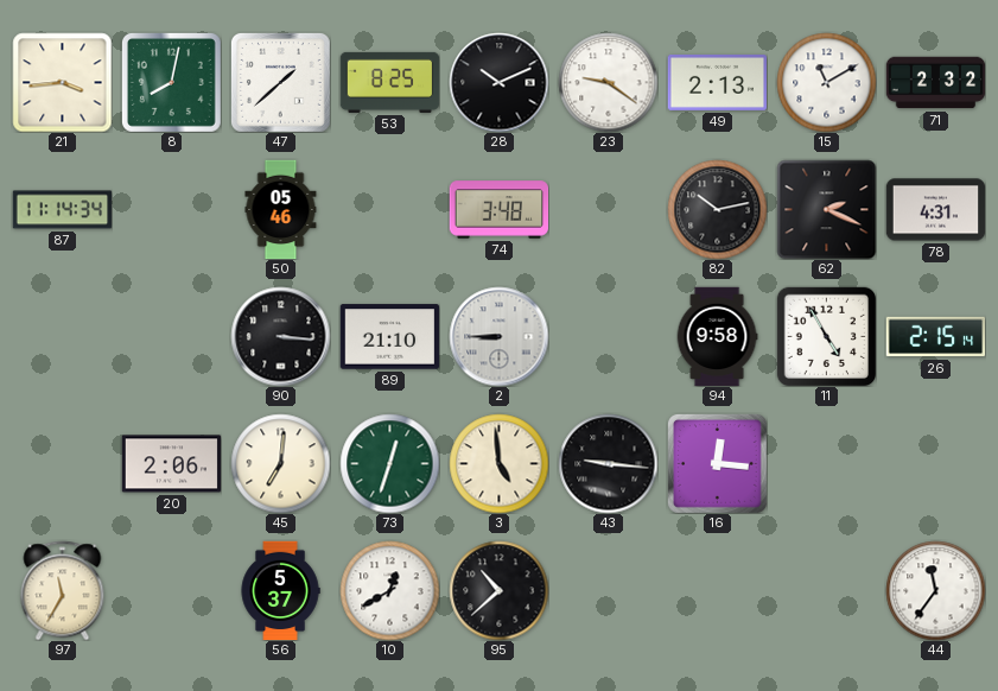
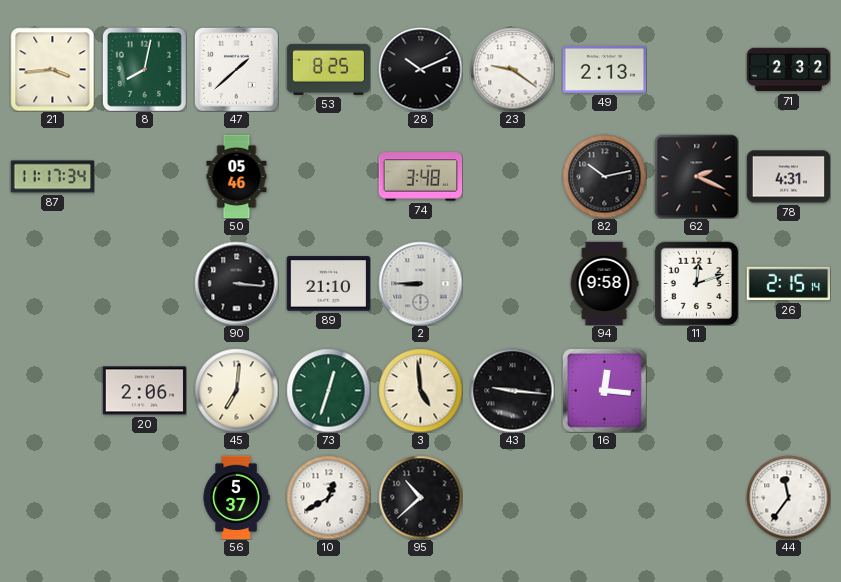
15: 11:10 -> none
87: 11:14 -> 11:17
11: 4:55 -> 12:12
97: 11:35 -> none
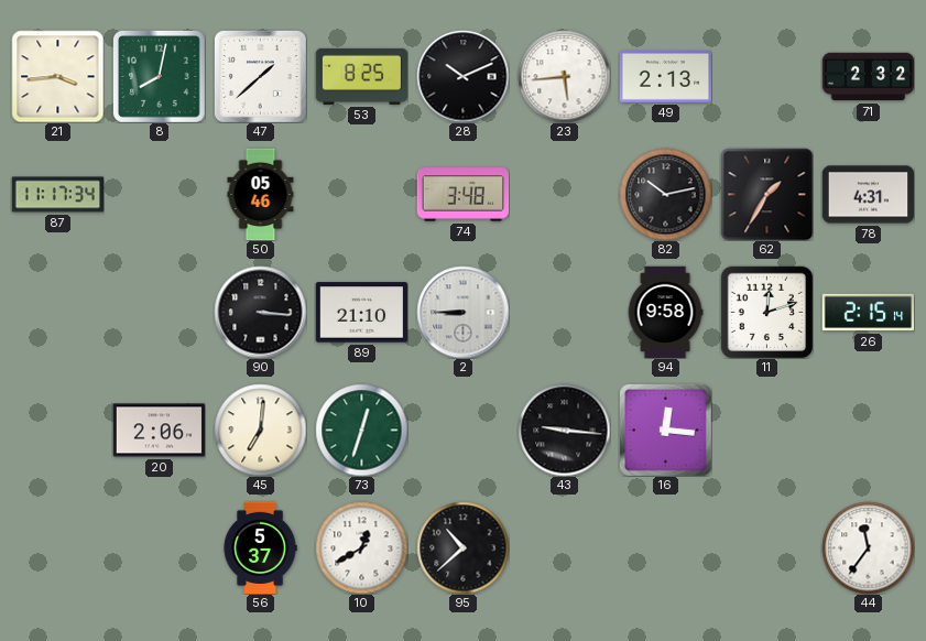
23: 9:21 -> 5:44
62: 2:19 -> 1:35
3: 4:59 -> none
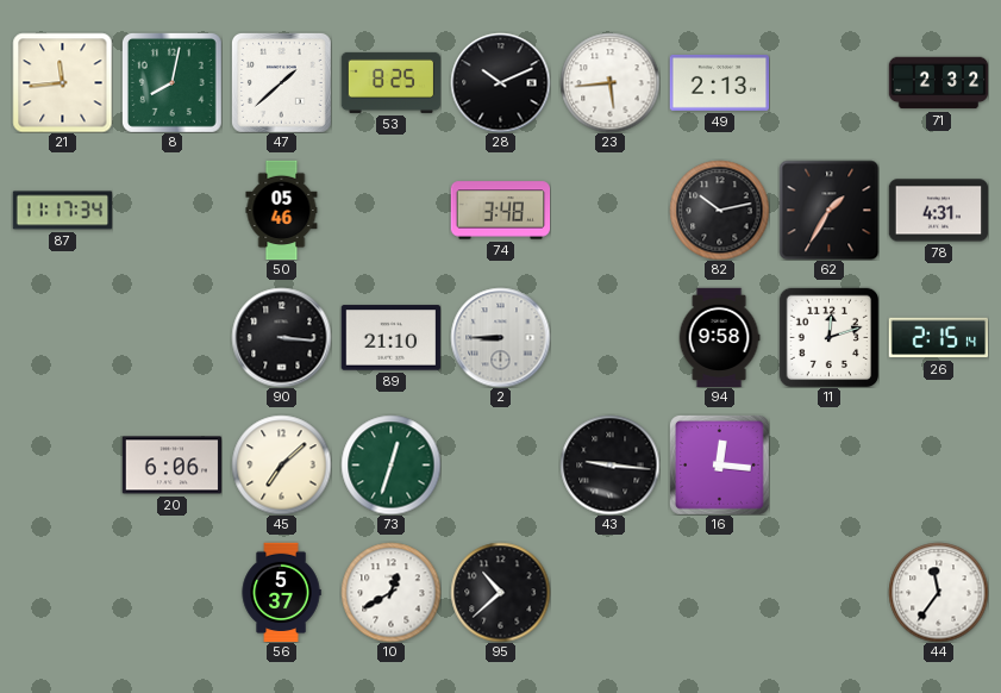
21: 3:44 -> 11:44
20: 2:06 -> 6:06
45: 7:01 -> 7:08
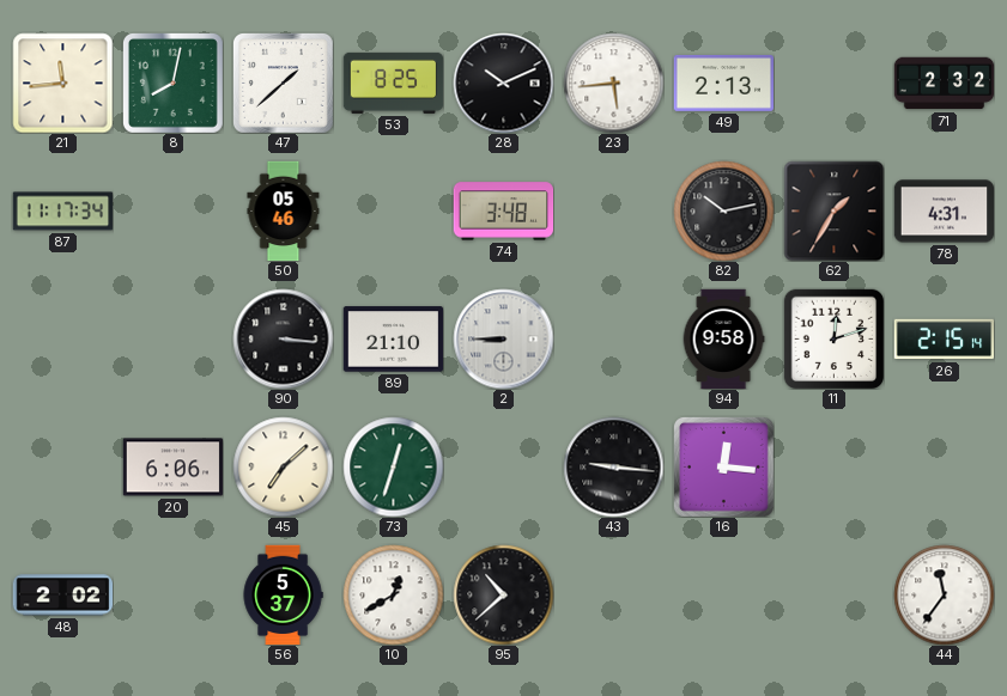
48: none -> 2:02
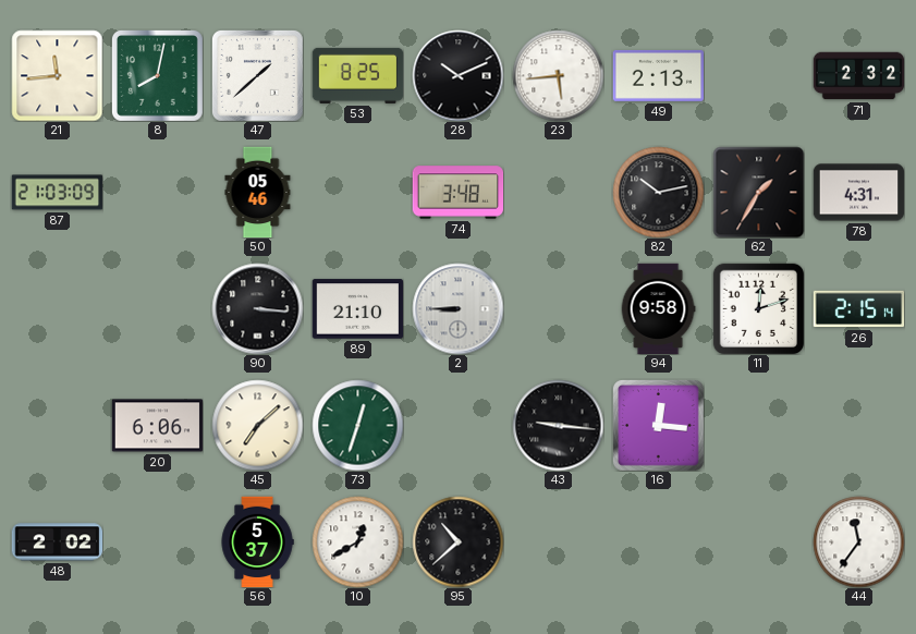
87: 11:17 -> 21:03
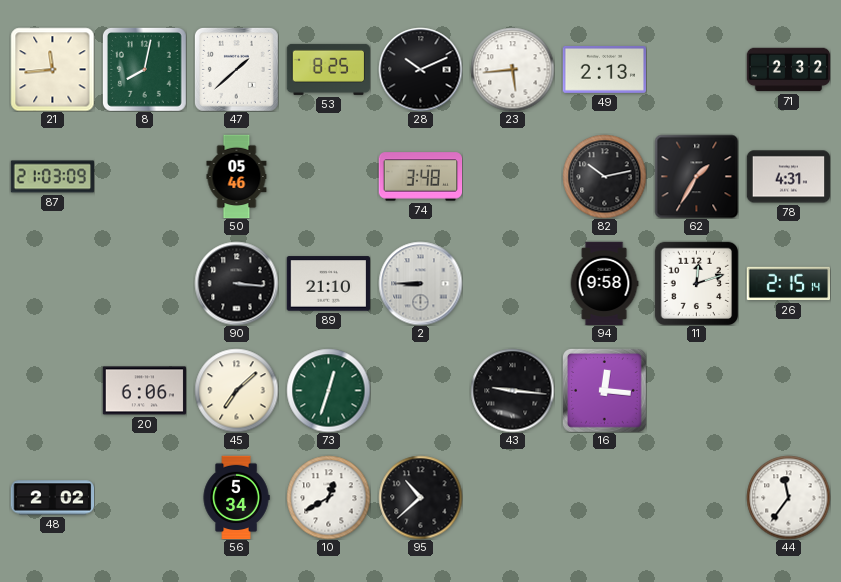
56: 5:37 -> 5:34
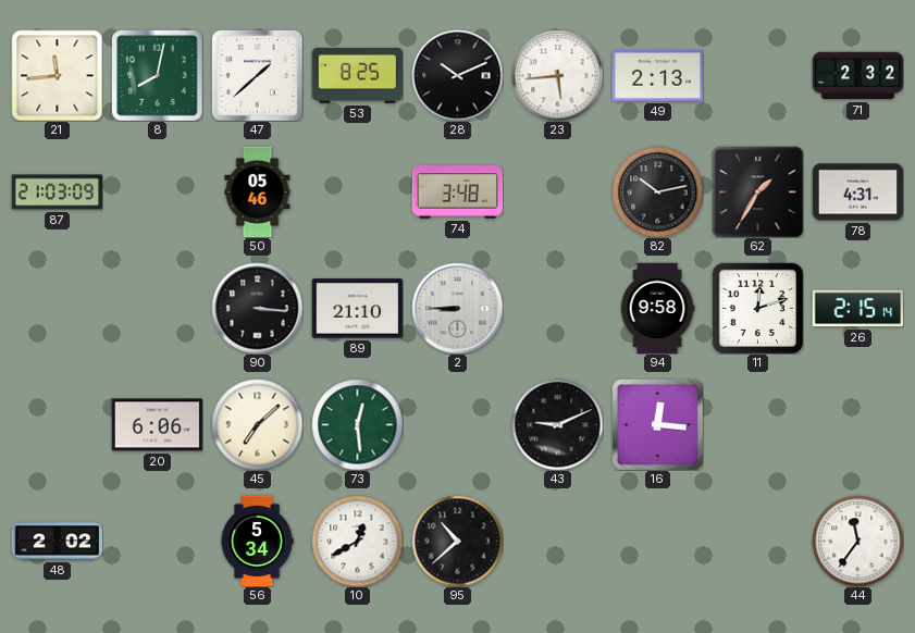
73: 12:33 -> 12:29
43: 9:16 -> 9:11
